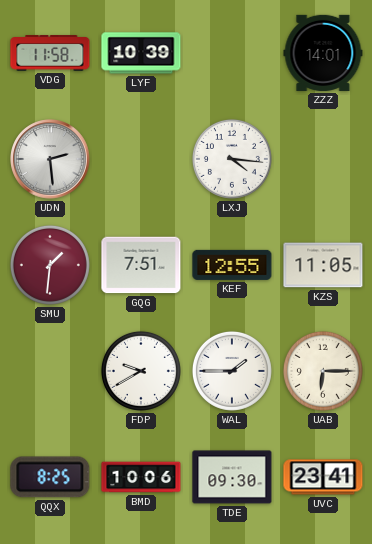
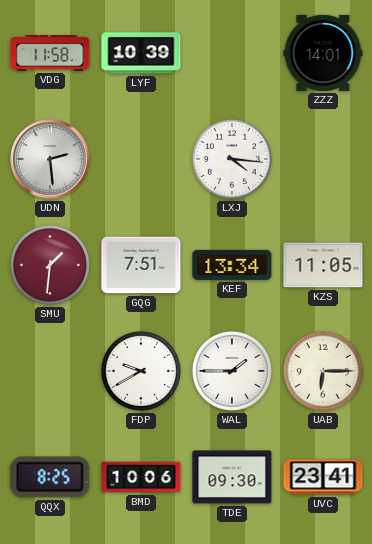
KEF: 12:55 -> 13:34
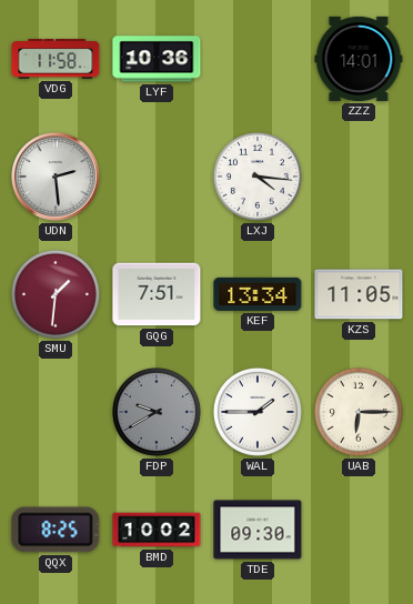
LYF: 10:39 -> 10:36
FDP dial: white -> grey
BMD: 10:06 -> 10:02
UVC: 23:41 -> none
